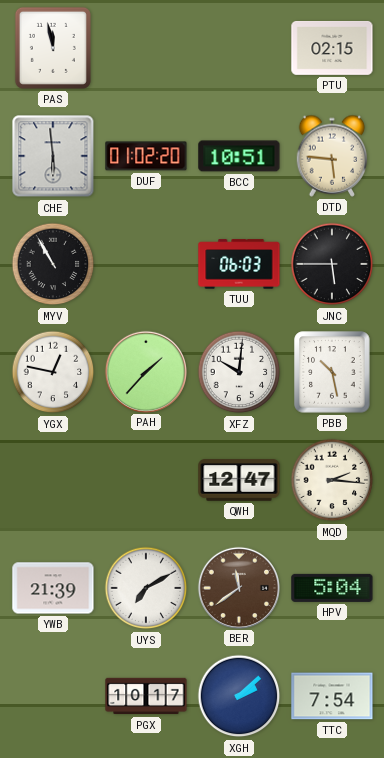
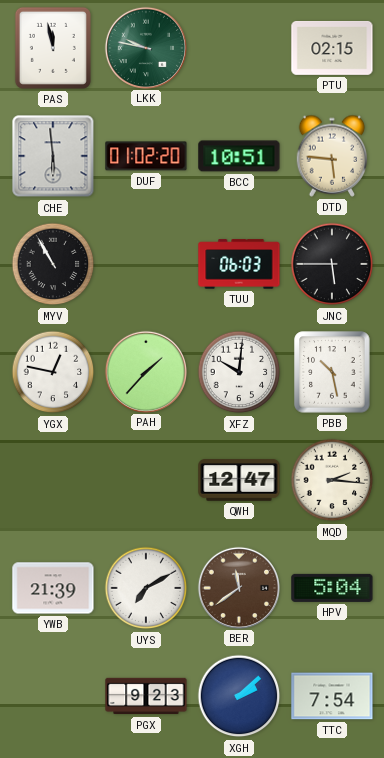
LKK: none -> 9:47
PGX: 10:17 -> 9:23
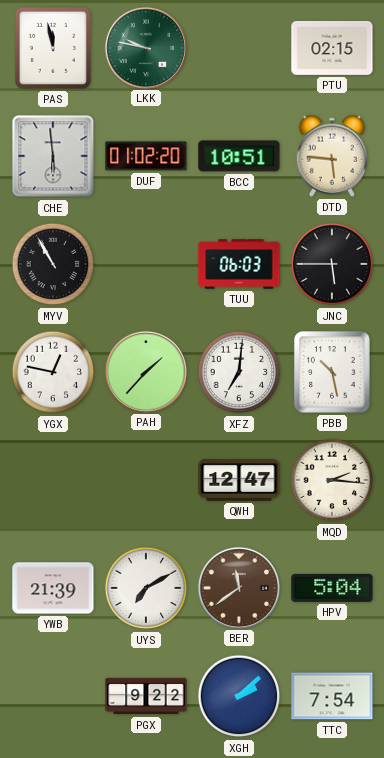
XFZ: 10:01 -> 7:01
PGX: 9:23 -> 9:22
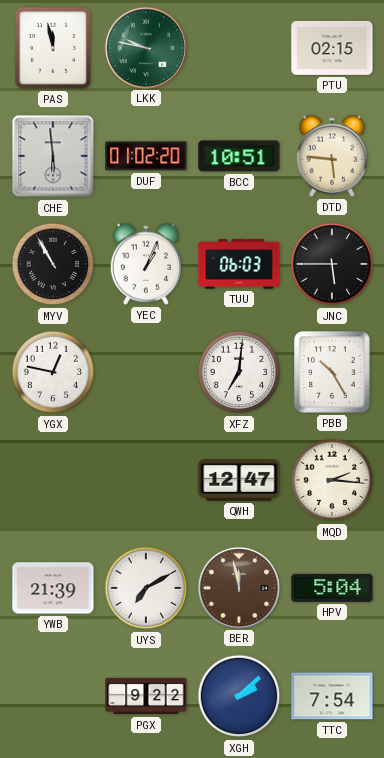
YEC: none -> 1:04
PAH: 1:37 -> none
PBB: 10:28 -> 10:25
BER: 11:39 -> 11:58
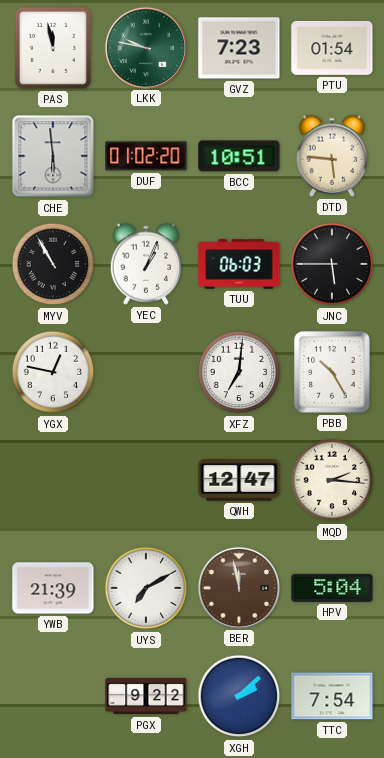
GVZ: none -> 7:23
PTU: 02:15 -> 01:54
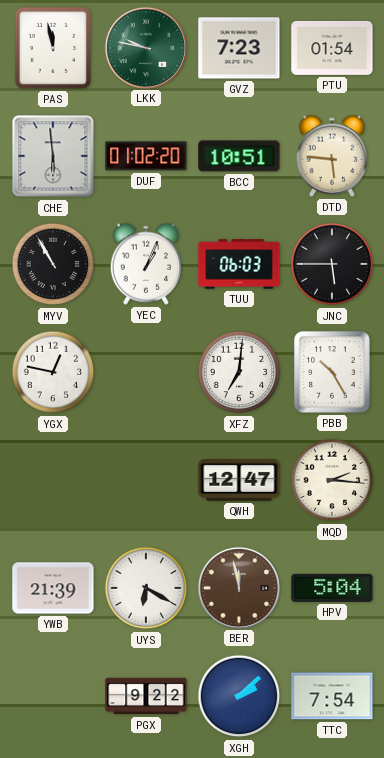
UYS: 7:10 -> 6:20
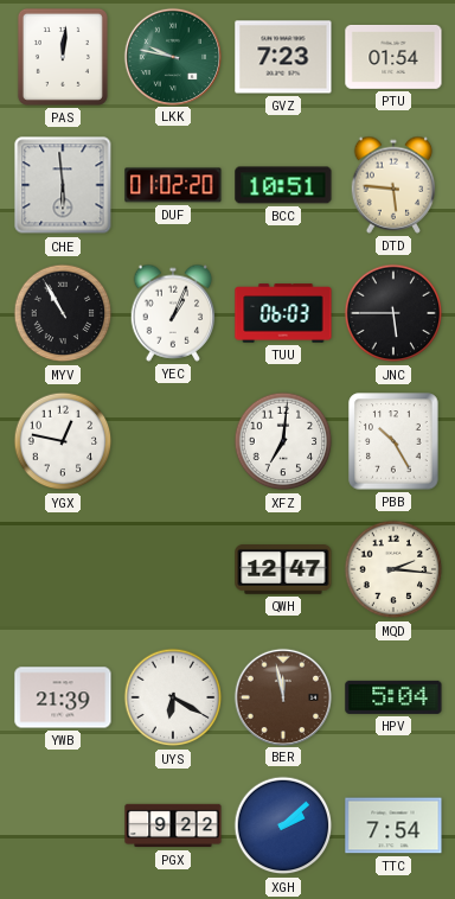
PAS: 11:58 -> 12:01
